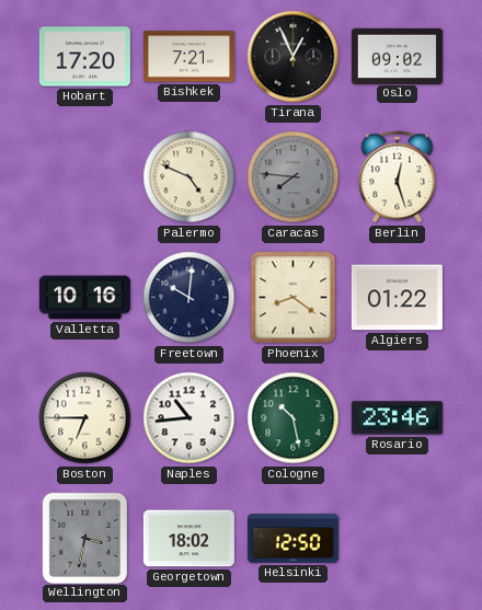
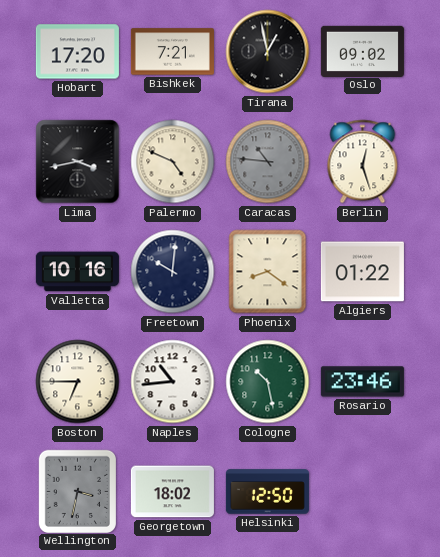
Tirana: 12:56 -> 12:58
Lima: none -> 3:43
Caracas: 7:46 -> 10:46
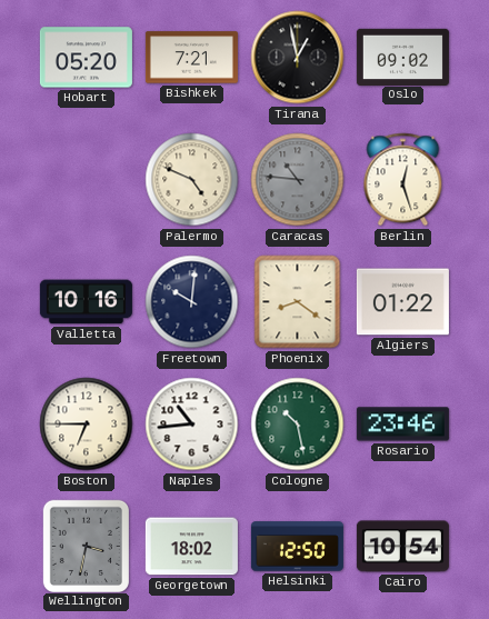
Hobart: 17:20 -> 05:20
Lima: 3:43 -> none
Cairo: none -> 10:54
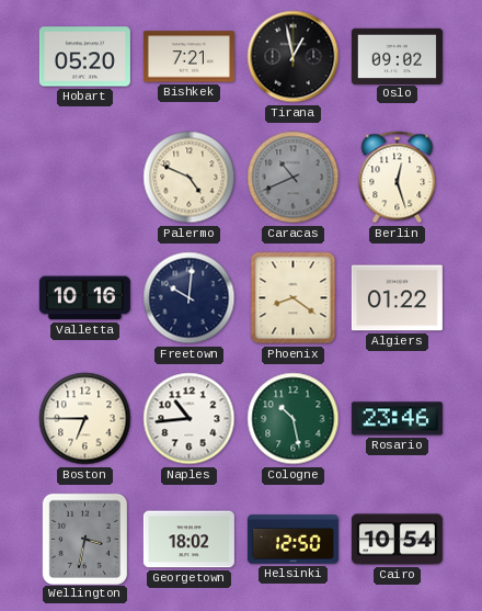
Caracas: 10:46 -> 10:41
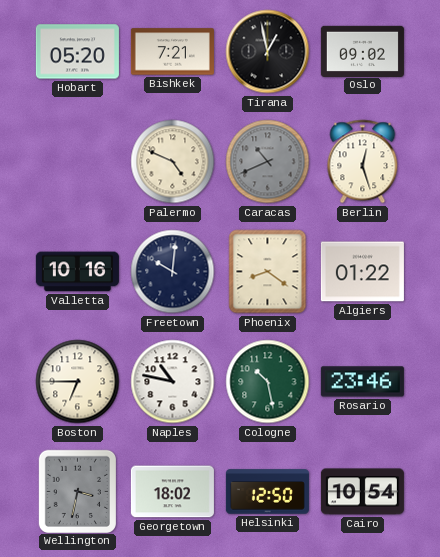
Naples: 10:44 -> 10:47
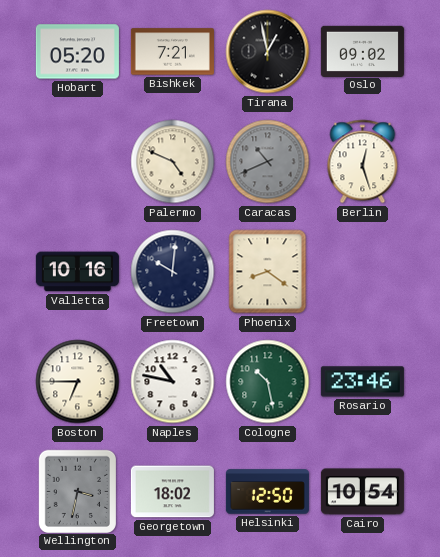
Algiers: 01:22 -> none
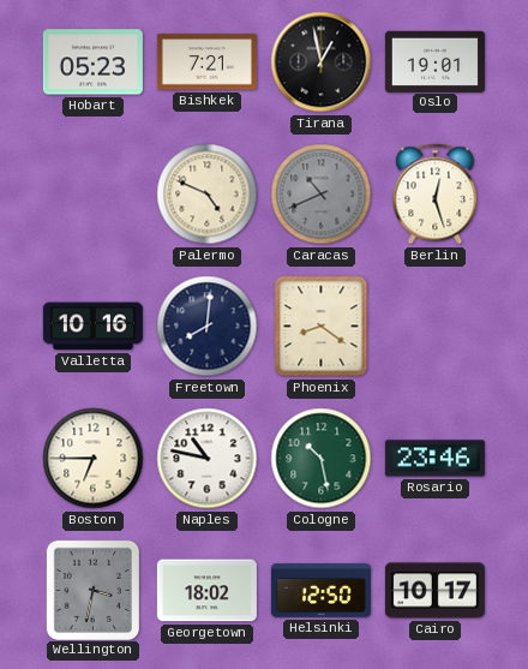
Hobart: 05:20 -> 05:23
Oslo: 09:02 -> 19:01
Freetown: 10:01 -> 8:01
Cairo: 10:54 -> 10:17
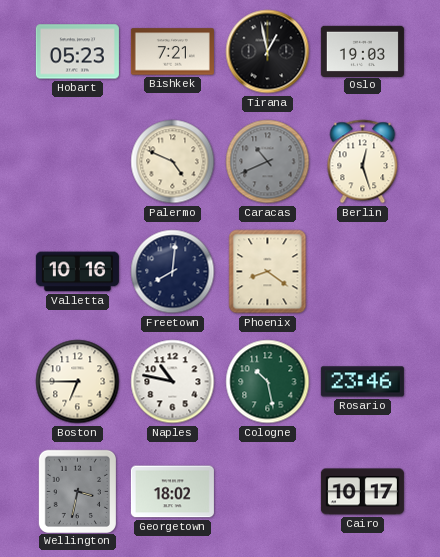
Oslo: 19:01 -> 19:03
Helsinki: 12:50 -> none
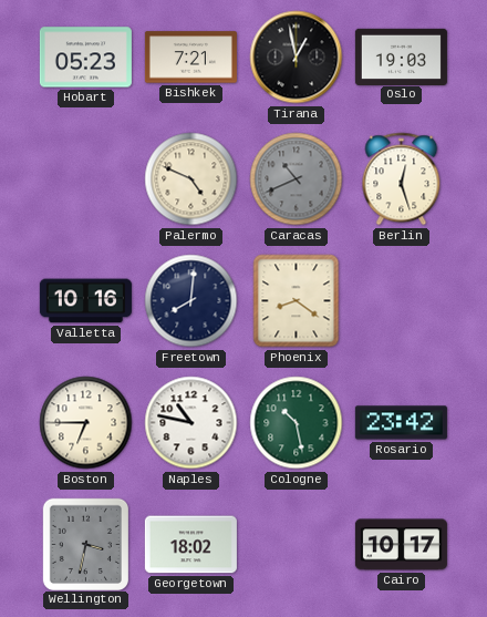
Rosario: 23:46 -> 23:42
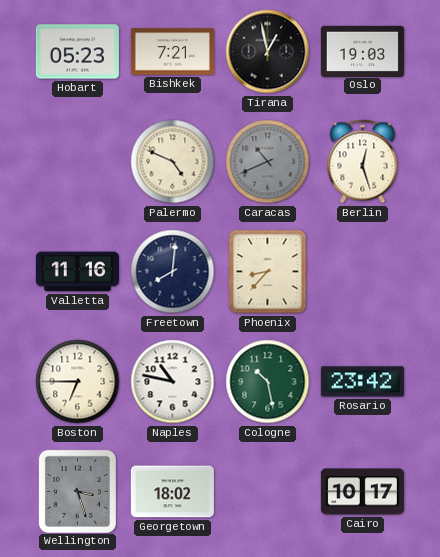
Valletta: 10:16 -> 11:16
Phoenix: 8:21 -> 8:37
Wellington: 3:32 -> 3:27
